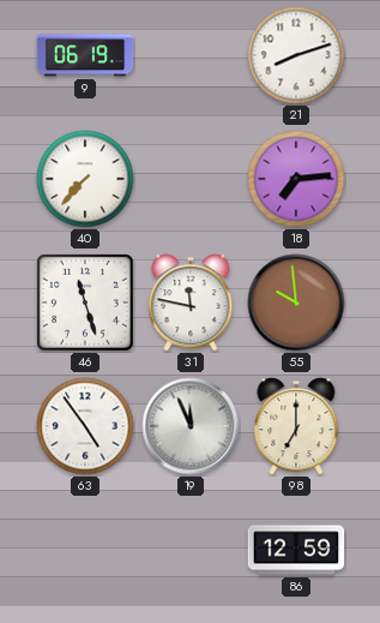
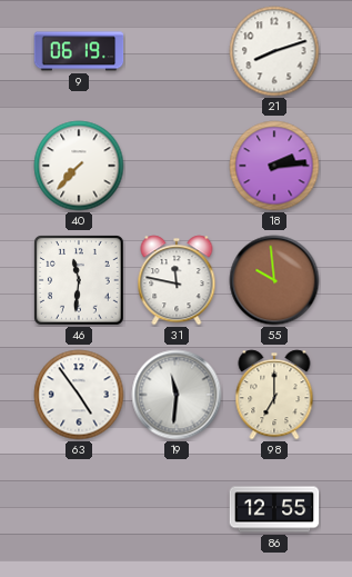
18: 7:14 -> 2:14
46: 11:27 -> 11:31
19: 11:56 -> 11:31
86: 12:59 -> 12:55
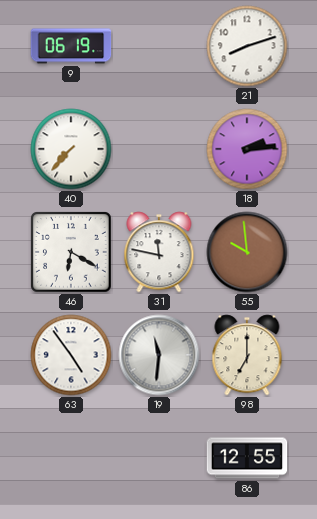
46: 11:31 -> 6:20
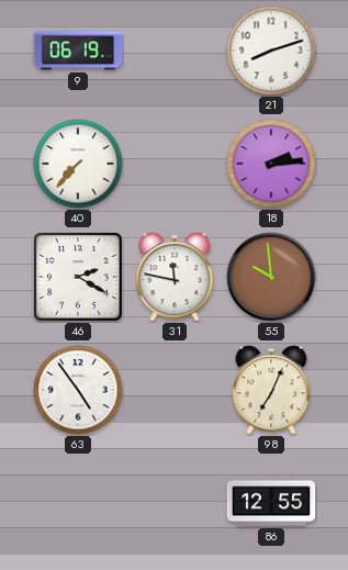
46: 6:20 -> 2:20
19: 11:31 -> none
98: 7:00 -> 7:04
